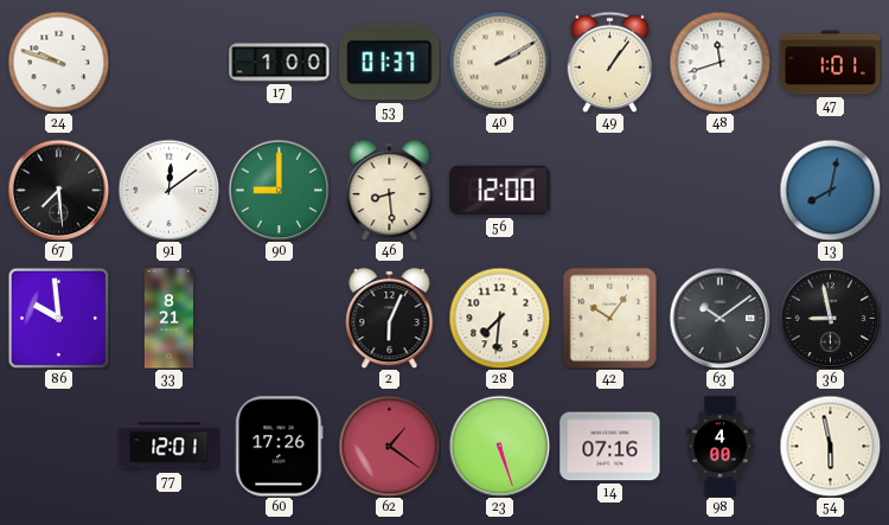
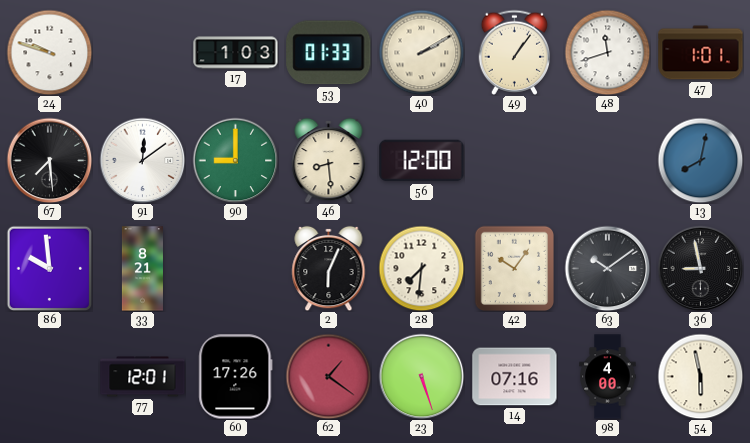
17: 1:00 -> 1:03
53: 01:37 -> 01:33
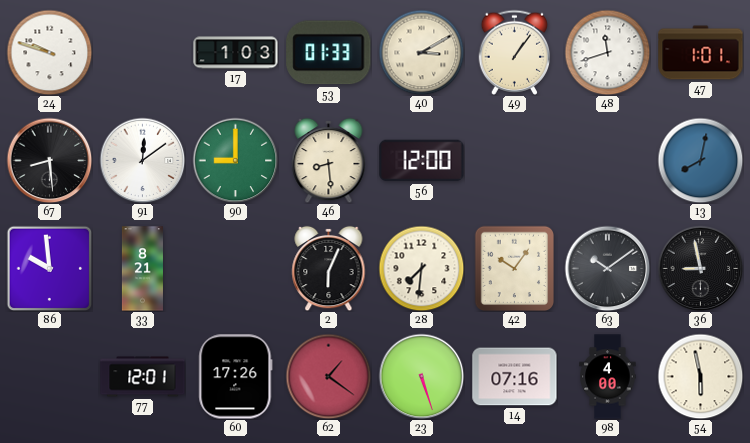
40: 2:10 -> 3:10
67: 7:29 -> 8:29
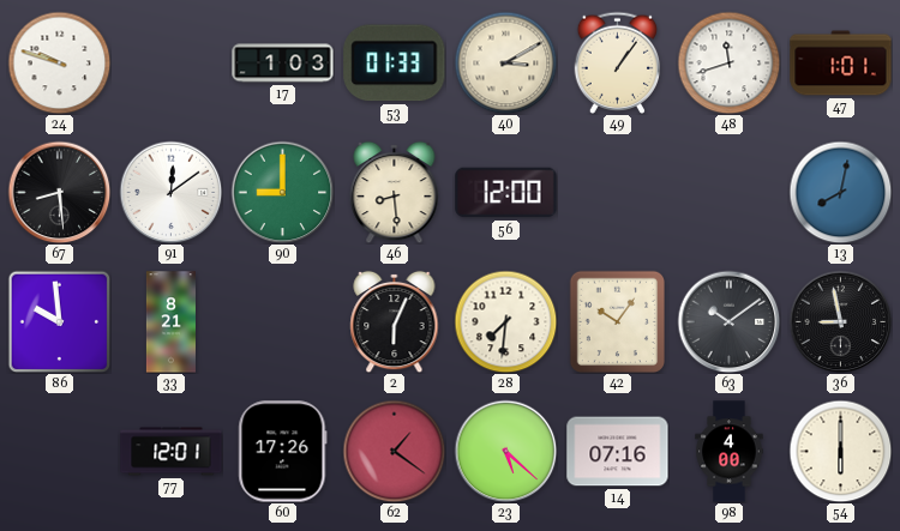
23: 5:27 -> 5:22
54: 5:58 -> 6:00
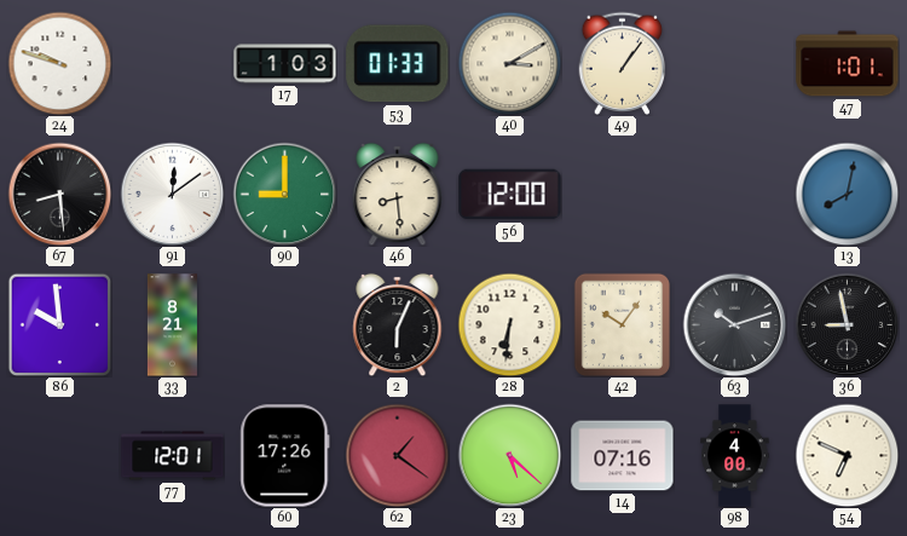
48: 11:42 -> none
28: 7:31 -> 6:31
63: 10:09 -> 10:12
54: 6:00 -> 6:49
